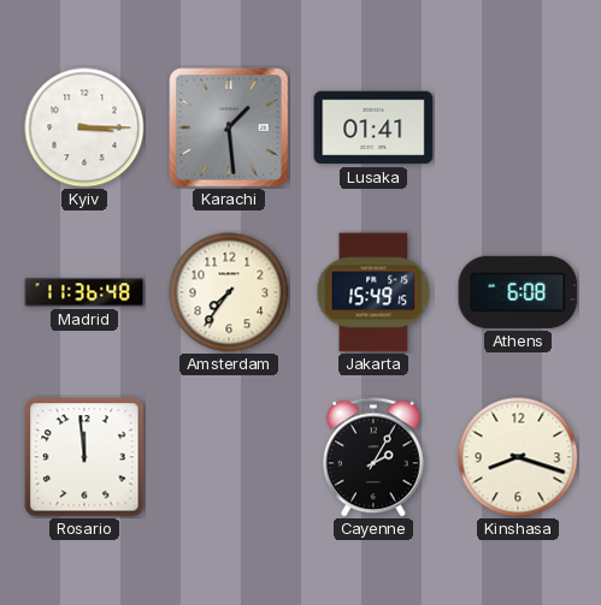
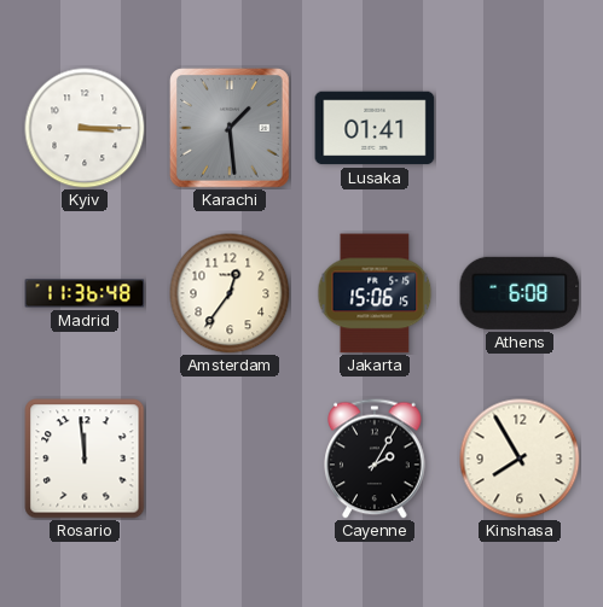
Amsterdam: 7:36 -> 12:36
Jakarta: 15:49 -> 15:06
Kinshasa: 8:18 -> 7:55
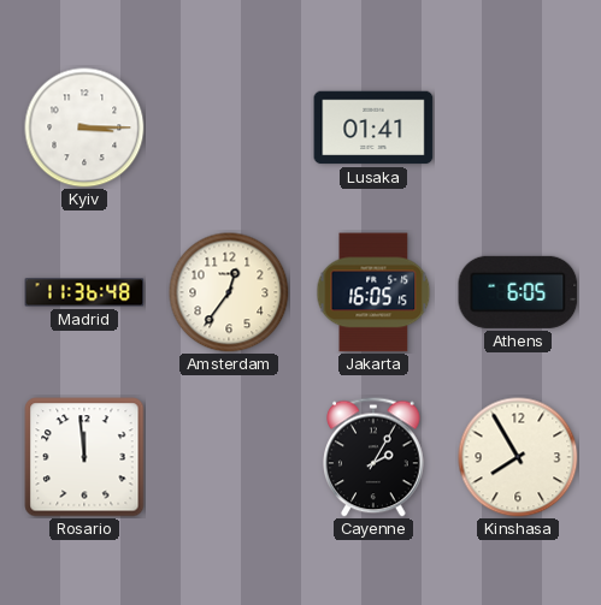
Karachi: 1:29 -> none
Jakarta: 15:06 -> 16:05
Athens: 6:08 -> 6:05
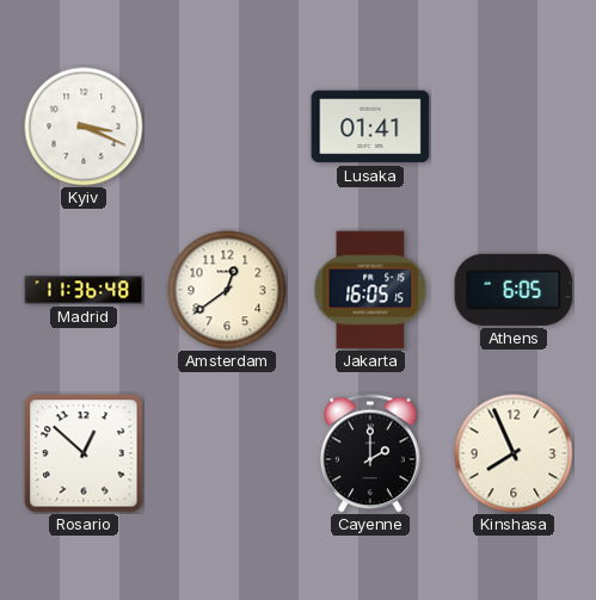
Kyiv: 3:15 -> 3:19
Amsterdam: 12:36 -> 12:39
Rosario: 11:59 -> 12:52
Cayenne: 2:05 -> 2:00
Kinshasa: 7:55 -> 7:56
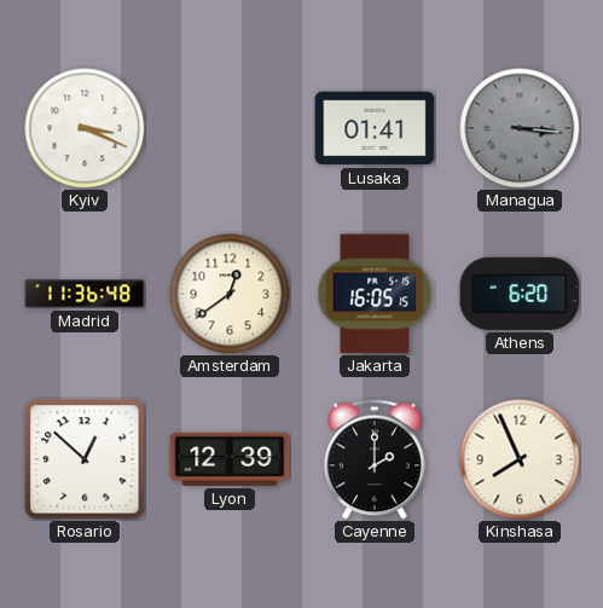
Managua: none -> 3:16
Athens: 6:05 -> 6:20
Lyon: none -> 12:39
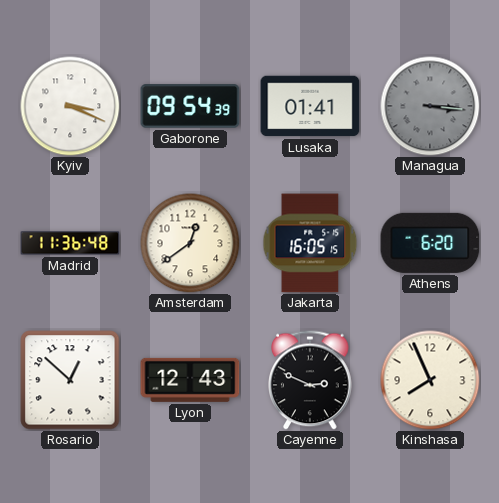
Gaborone: none -> 09:54
Lyon: 12:39 -> 12:43
Cayenne: 2:00 -> 2:49
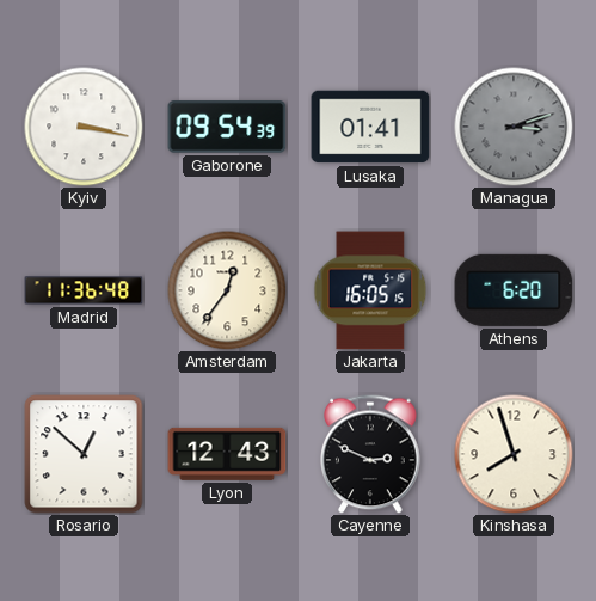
Kyiv: 3:19 -> 3:17
Managua: 3:16 -> 3:12
Amsterdam: 12:39 -> 12:36
Kinshasa: 7:56 -> 7:57
